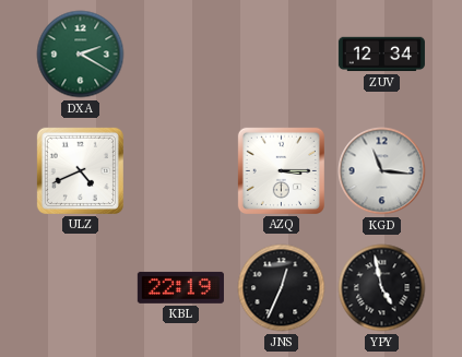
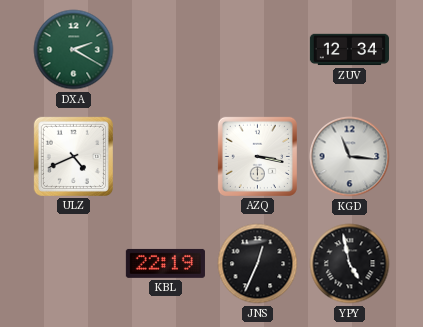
AZQ: 3:15 -> 3:17
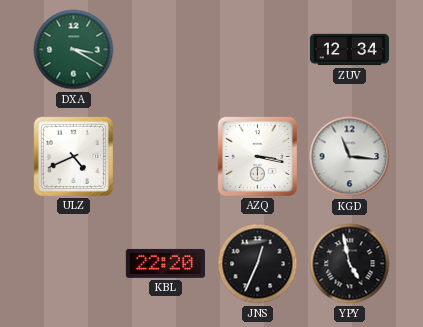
DXA: 2:20 -> 3:20
KBL: 22:19 -> 22:20
